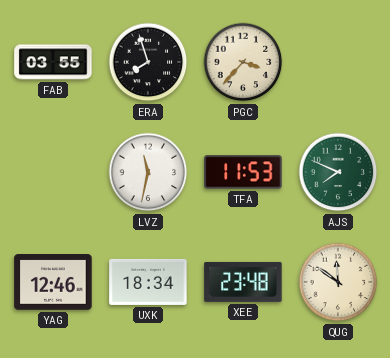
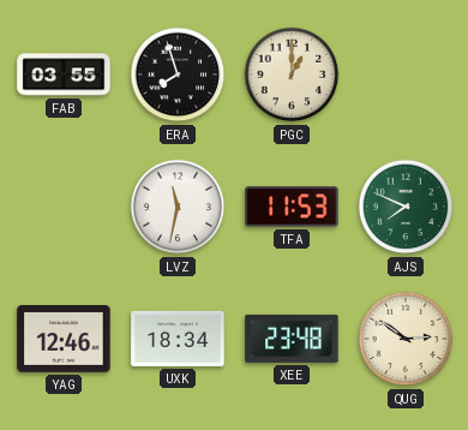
PGC: 3:37 -> 1:00
QUG: 11:51 -> 2:51
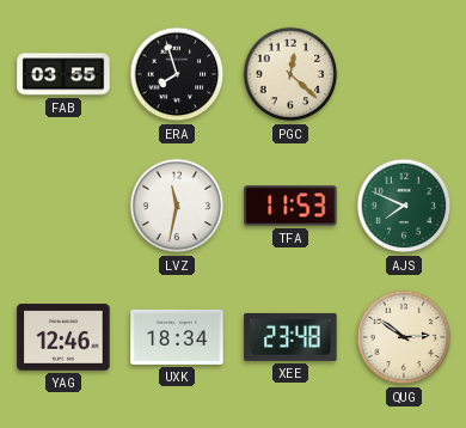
PGC: 1:00 -> 12:22
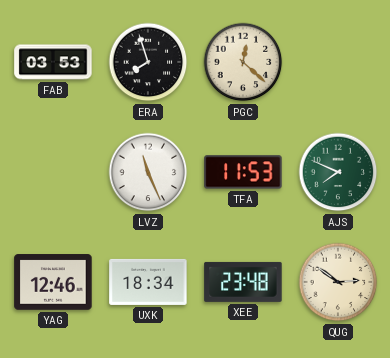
FAB: 03:55 -> 03:53
LVZ: 11:32 -> 11:26
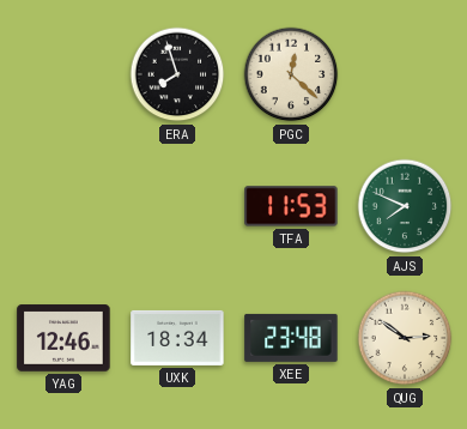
FAB: 03:53 -> none
LVZ: 11:26 -> none
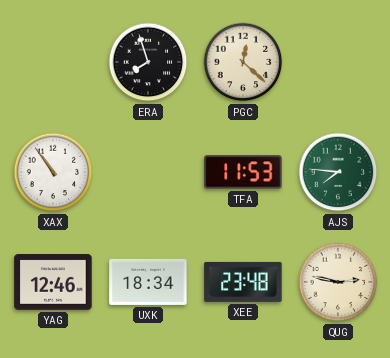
XAX: none -> 10:54
AJS: 7:49 -> 7:46
QUG: 2:51 -> 2:47
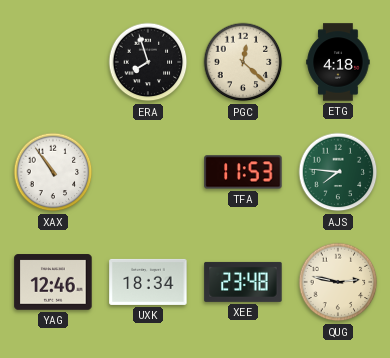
ETG: none -> 4:18
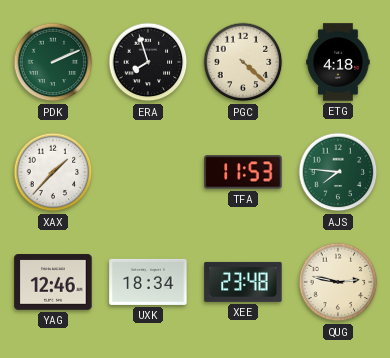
PDK: none -> 2:11
PGC: 12:22 -> 4:22
XAX: 10:54 -> 1:37
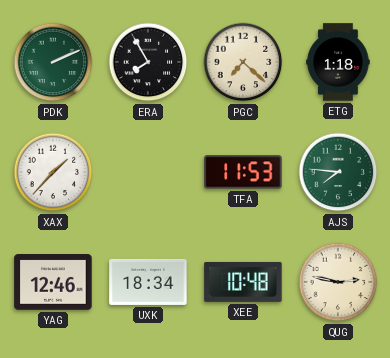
ERA: 7:57 -> 7:55
PGC: 4:22 -> 7:22
ETG: 4:18 -> 1:18
XEE: 23:48 -> 10:48
